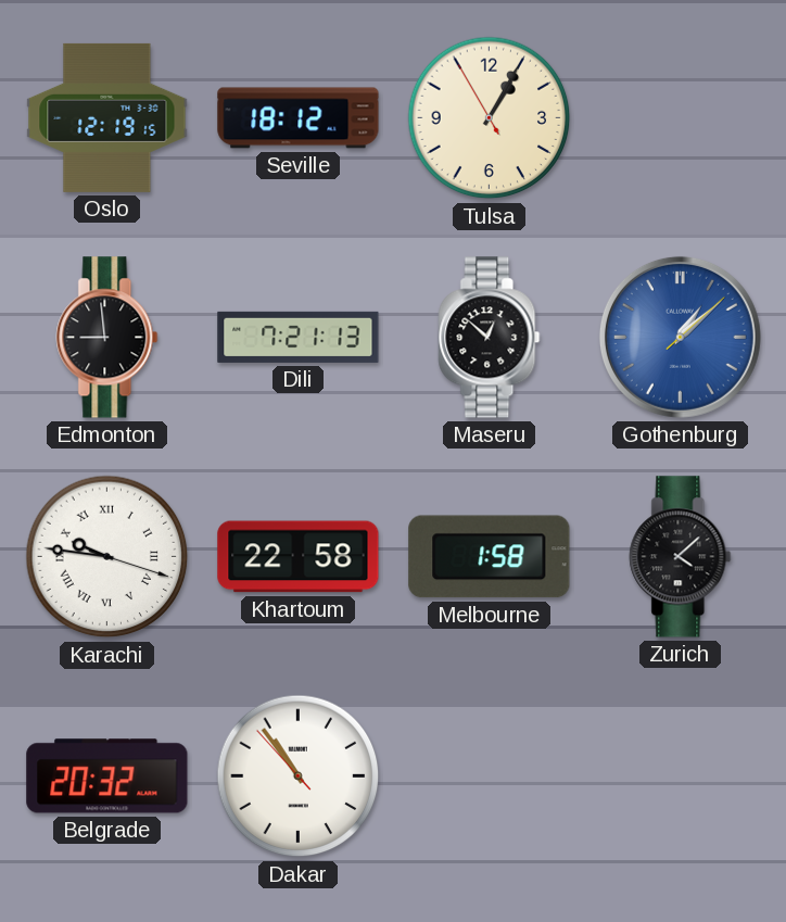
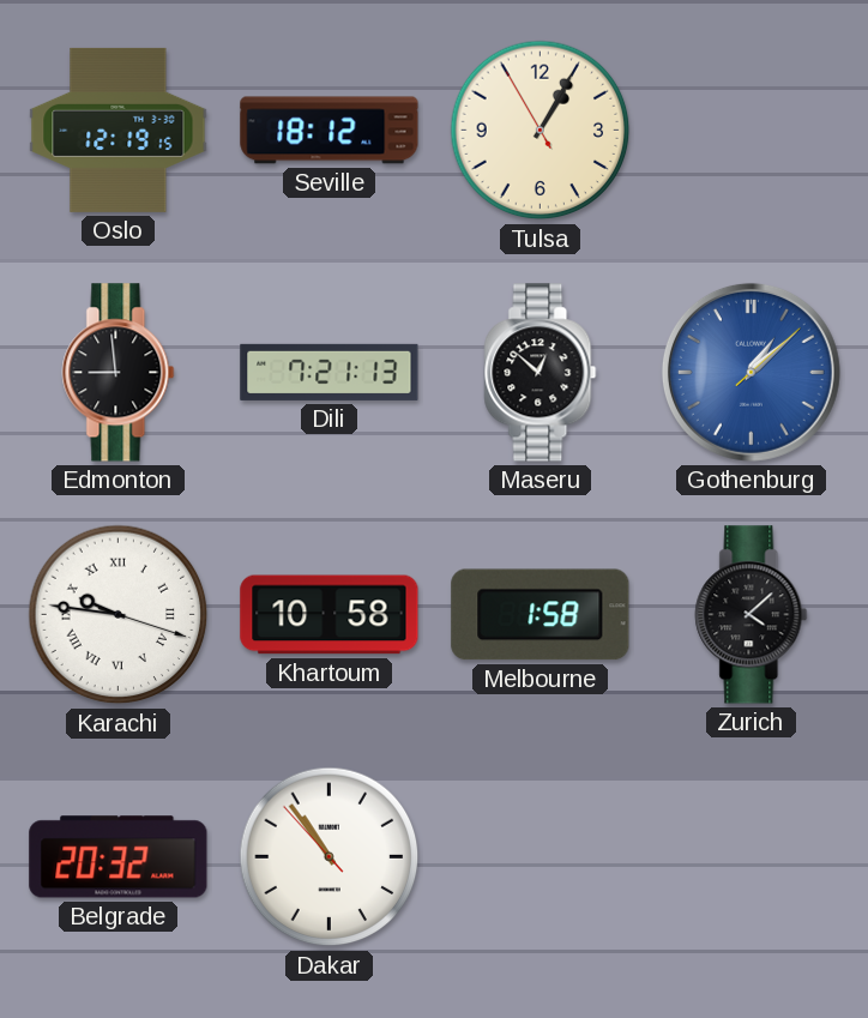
Khartoum: 22:58 -> 10:58
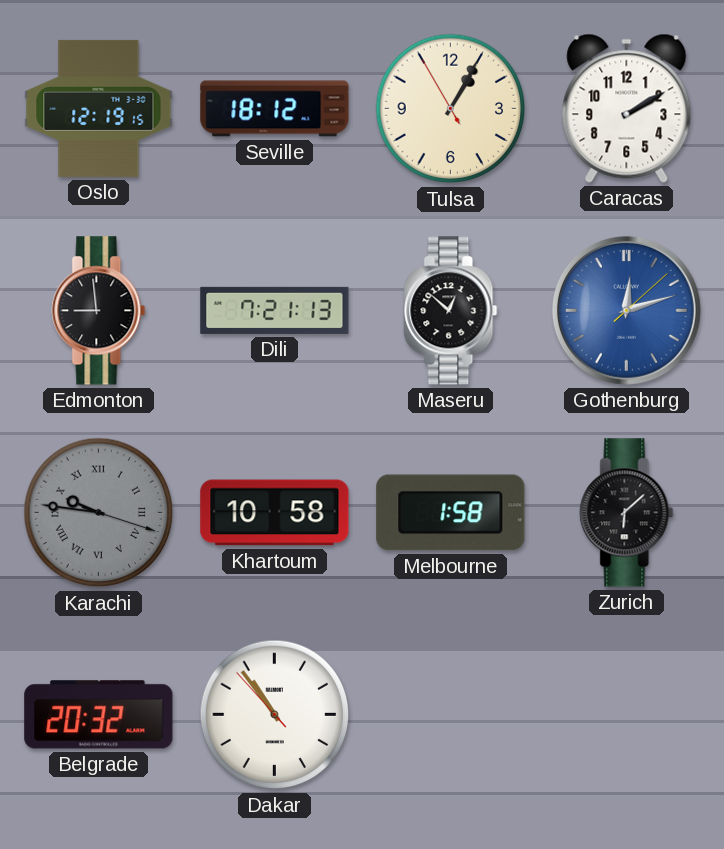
Caracas: none -> 2:10
Gothenburg: 1:08 -> 12:12
Karachi dial: white -> grey
Zurich: 4:08 -> 6:08
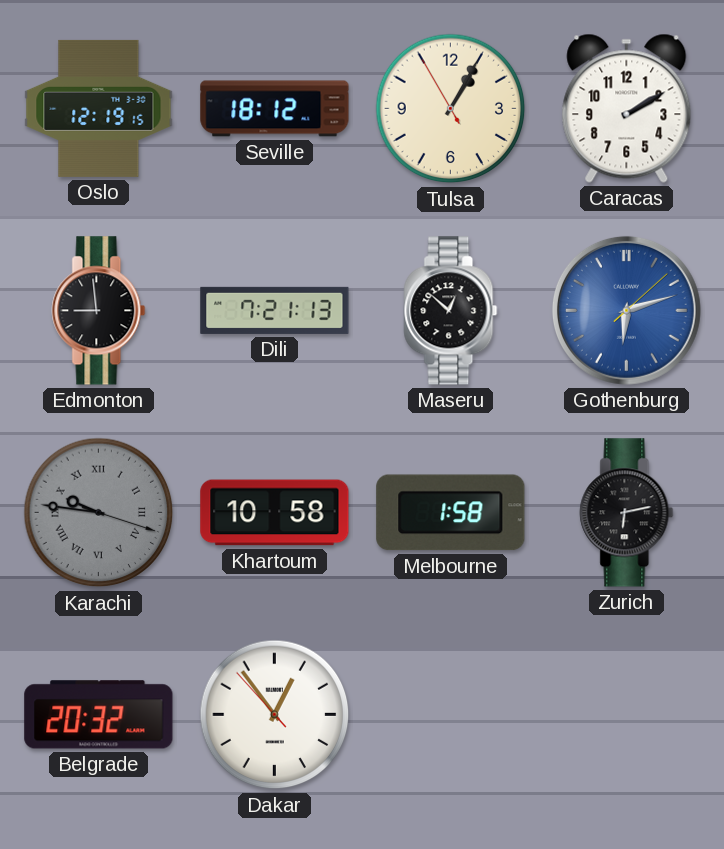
Gothenburg: 12:12 -> 6:12
Zurich: 6:08 -> 6:13
Dakar: 10:53 -> 12:53
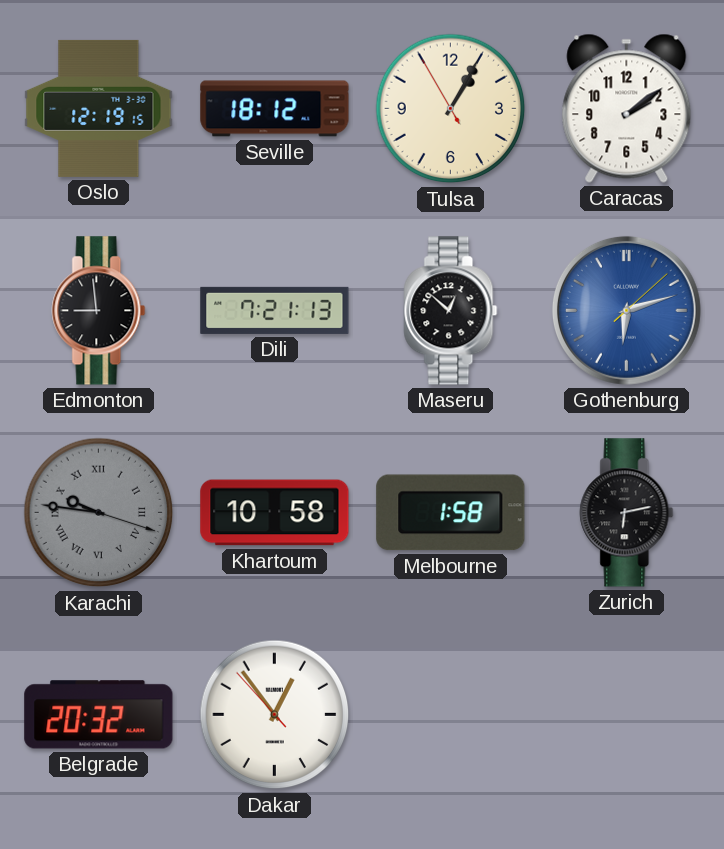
Caracas: 2:10 -> 2:09
